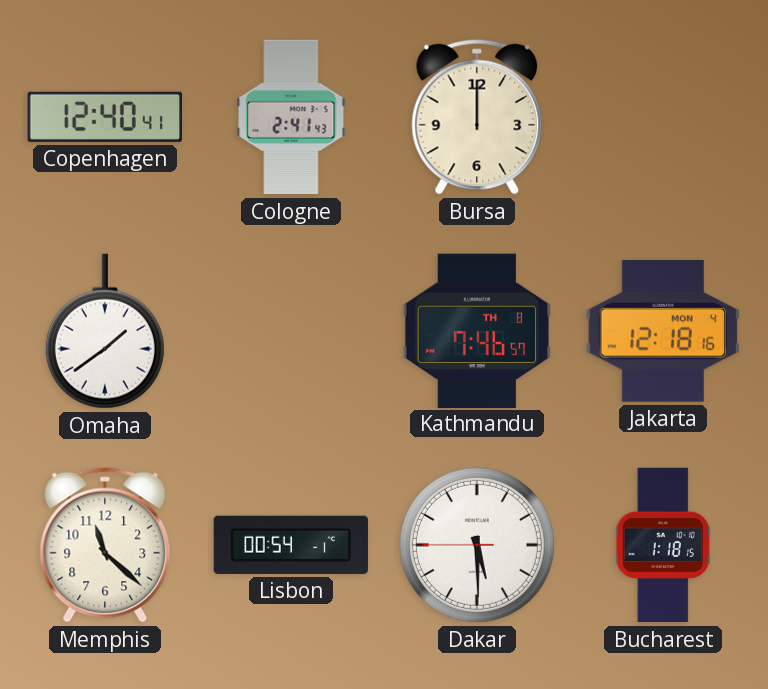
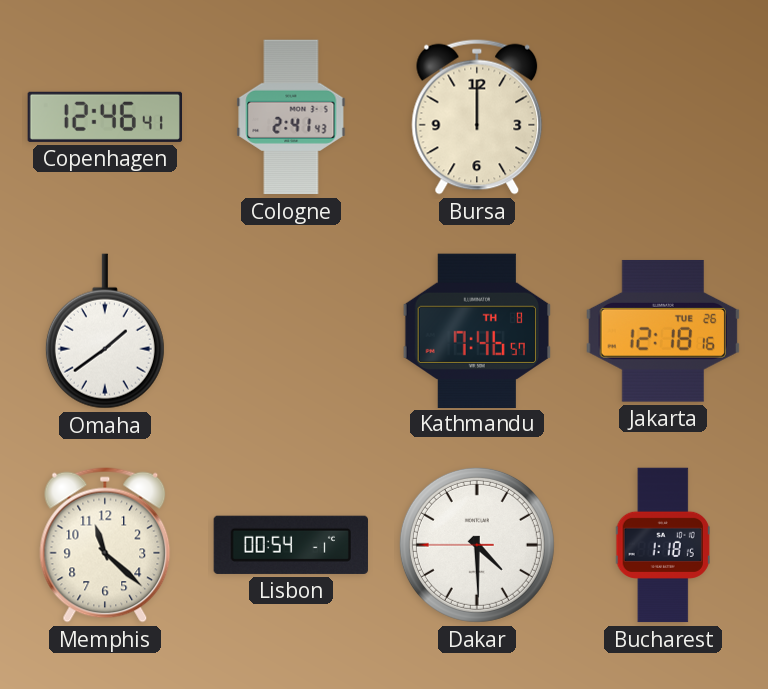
Copenhagen: 12:40 -> 12:46
Jakarta date: MON 4 -> TUE 26
Dakar: 5:29 -> 4:29
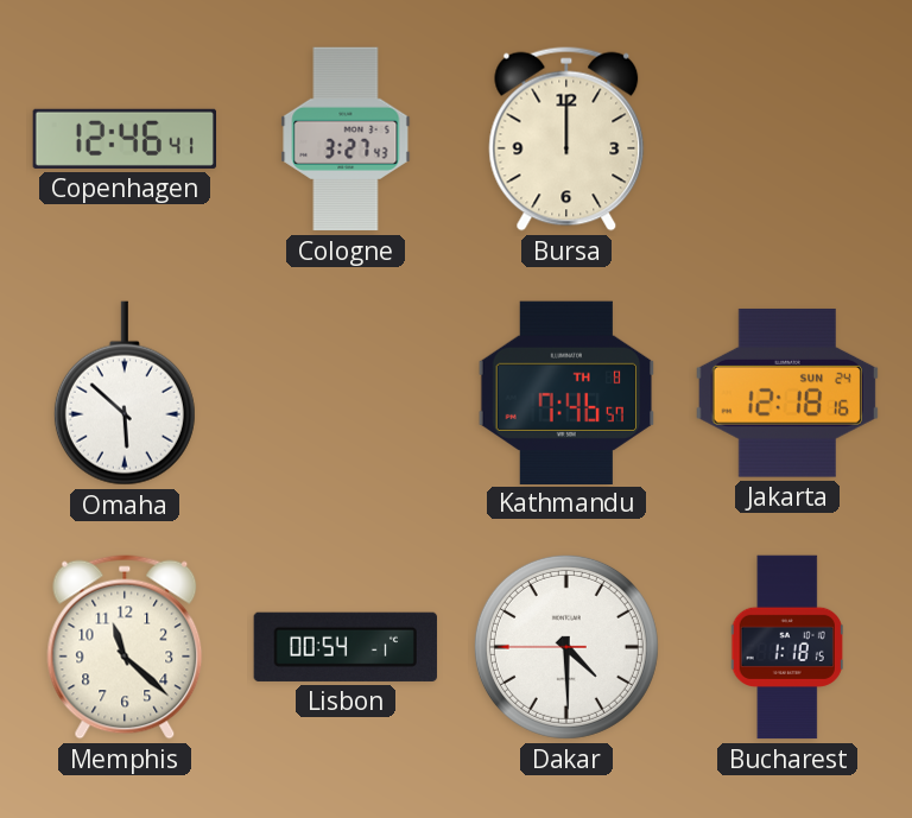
Cologne: 2:41 -> 3:27
Omaha: 1:39 -> 5:52
Jakarta date: TUE 26 -> SUN 24
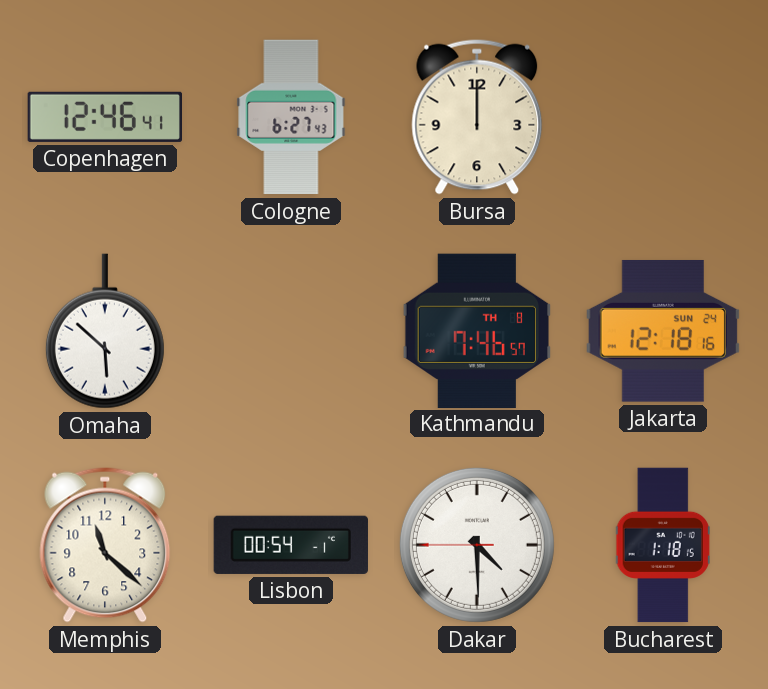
Cologne: 3:27 -> 6:27
